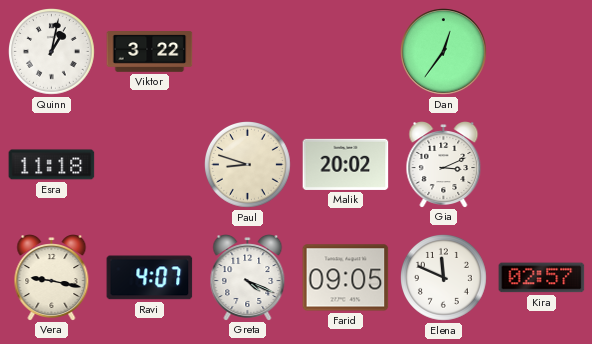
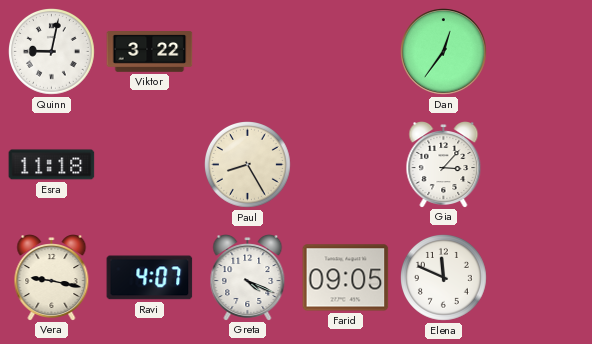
Quinn: 1:02 -> 9:02
Paul: 8:48 -> 8:25
Malik: 20:02 -> none
Gia: 3:11 -> 3:07
Kira: 02:57 -> none
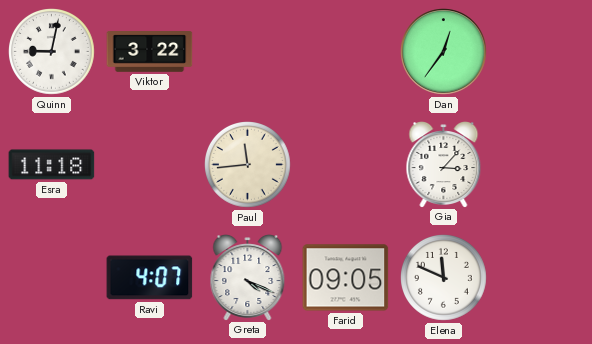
Paul: 8:25 -> 11:44
Vera: 9:17 -> none
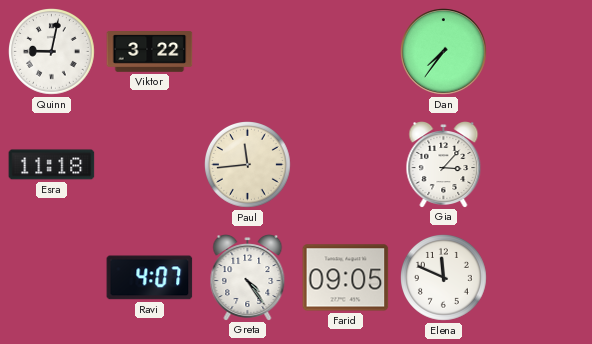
Dan: 12:36 -> 7:36
Greta: 4:19 -> 4:24
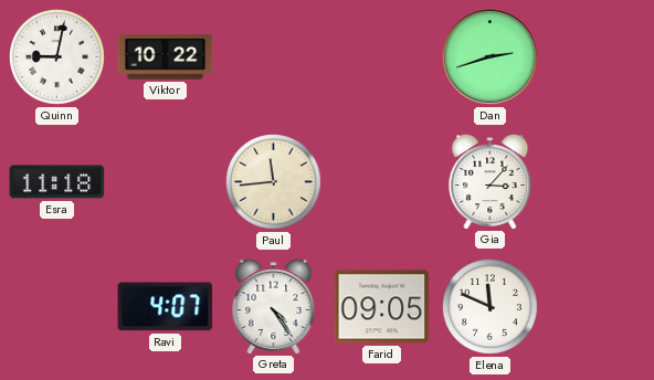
Viktor: 3:22 -> 10:22
Dan: 7:36 -> 2:42
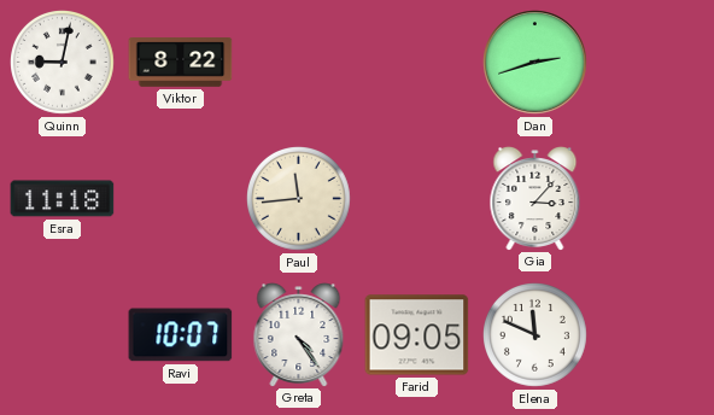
Viktor: 10:22 -> 8:22
Ravi: 4:07 -> 10:07
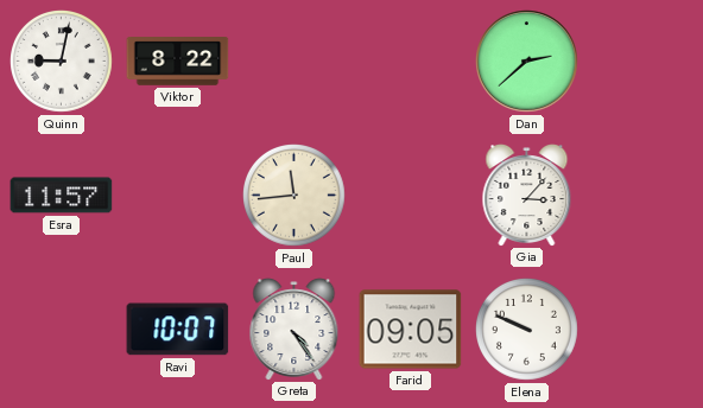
Dan: 2:42 -> 2:38
Esra: 11:18 -> 11:57
Elena: 11:49 -> 9:49
